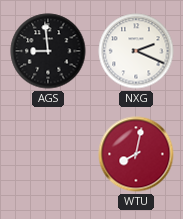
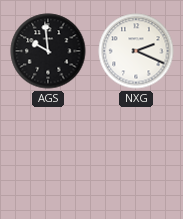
AGS: 8:59 -> 9:59
WTU: 8:02 -> none
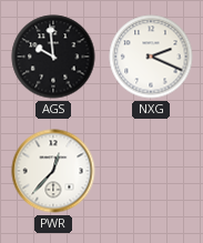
PWR: none -> 12:37
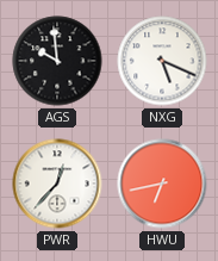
NXG: 2:19 -> 5:19
HWU: none -> 6:43
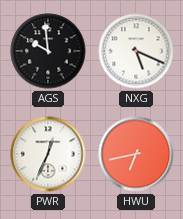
PWR: 12:37 -> 12:34
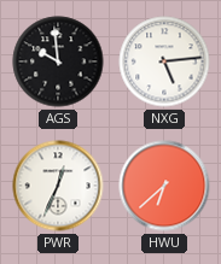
NXG: 5:19 -> 5:14
HWU: 6:43 -> 6:38
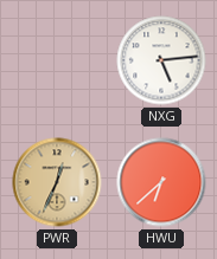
AGS: 9:59 -> none
PWR dial: white -> champagne
